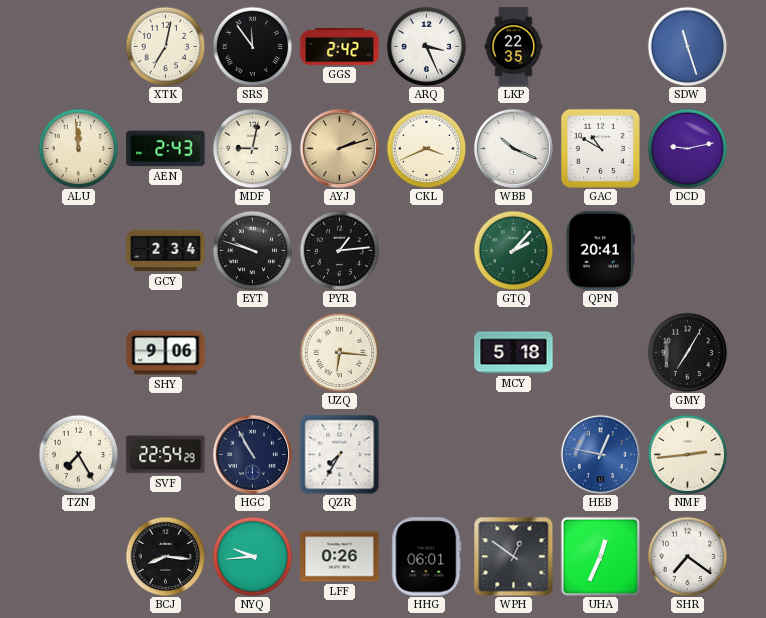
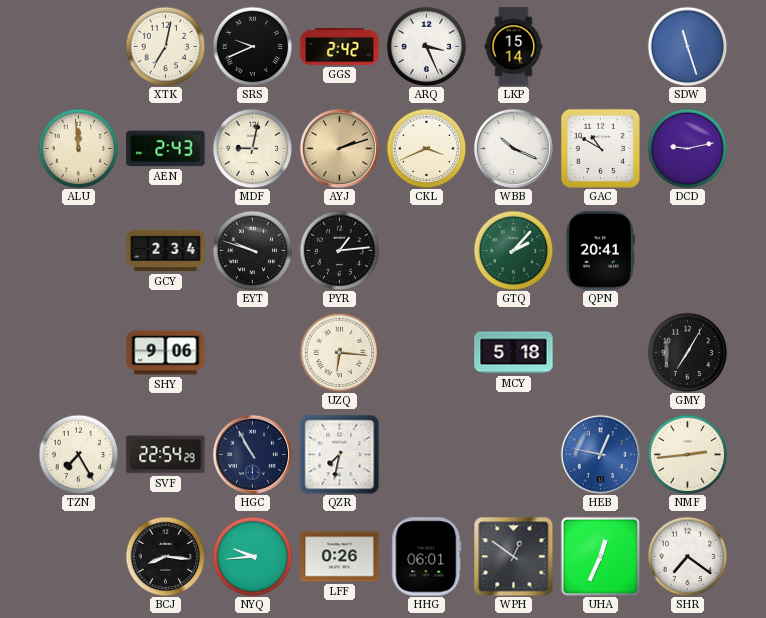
SRS: 11:54 -> 9:41
LKP: 22:35 -> 15:14
QZR: 7:35 -> 7:32
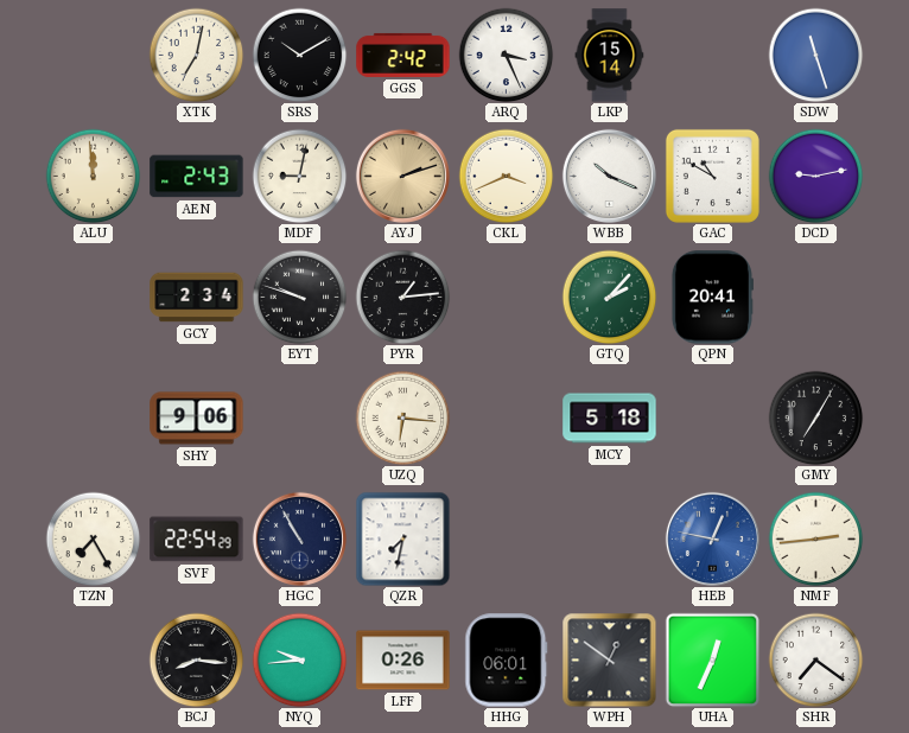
SRS: 9:41 -> 10:10
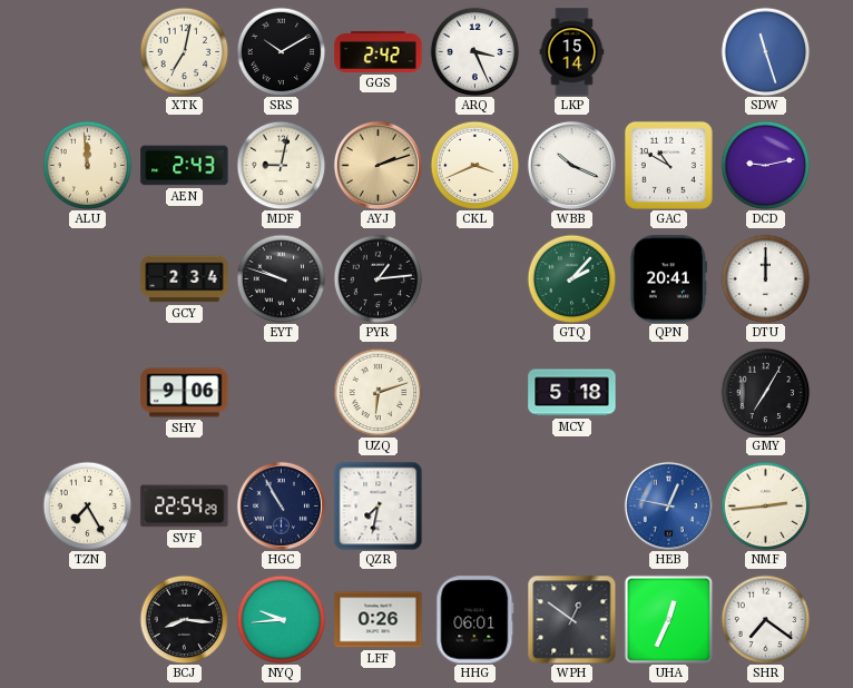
DTU: none -> 12:00
UZQ: 6:16 -> 6:12
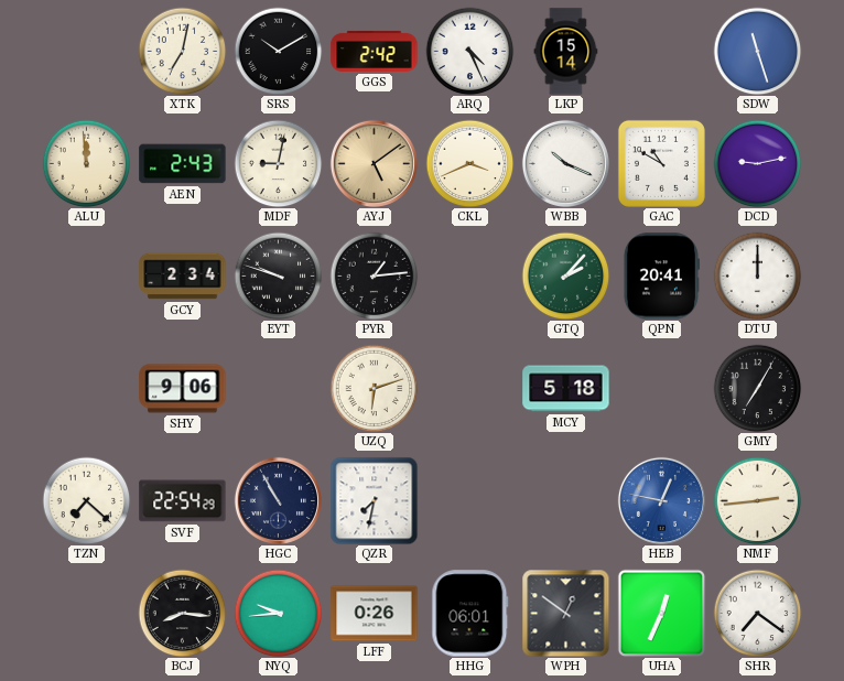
ARQ: 3:26 -> 4:26
AYJ: 2:12 -> 5:09
TZN: 7:25 -> 7:22
